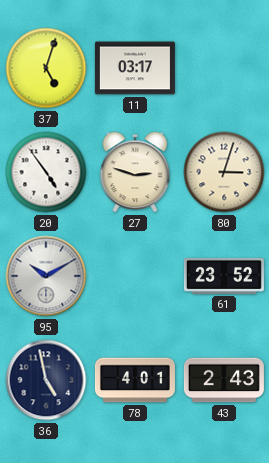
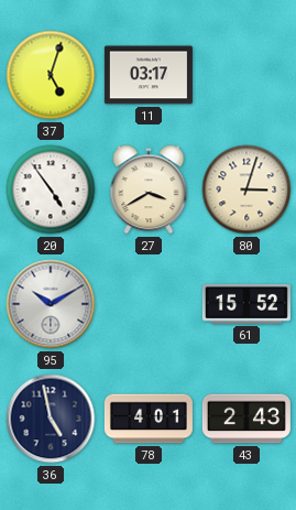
27: 2:48 -> 3:40
61: 23:52 -> 15:52
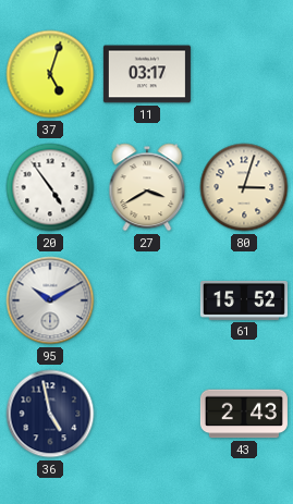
78: 4:01 -> none
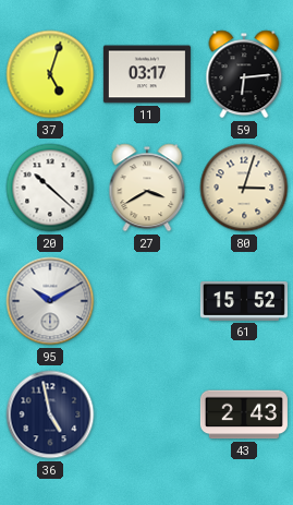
59: none -> 6:14
20: 4:54 -> 10:22
